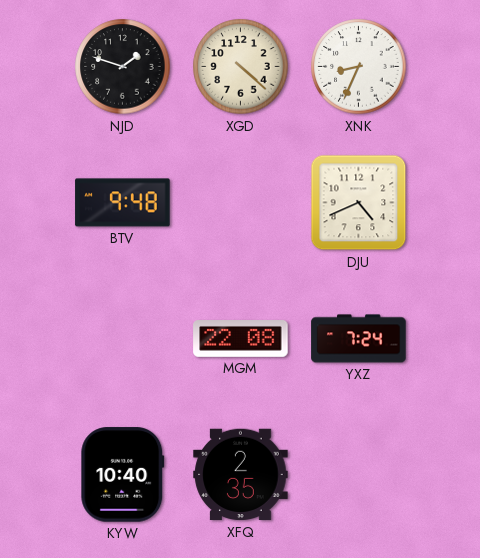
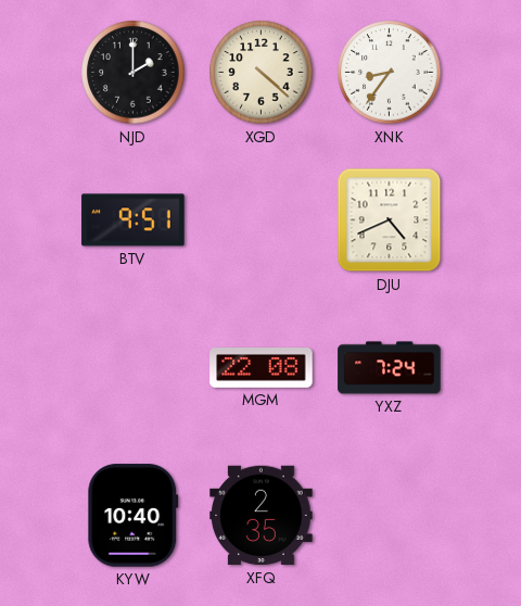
NJD: 1:48 -> 2:00
XNK: 8:34 -> 8:36
BTV: 9:48 -> 9:51
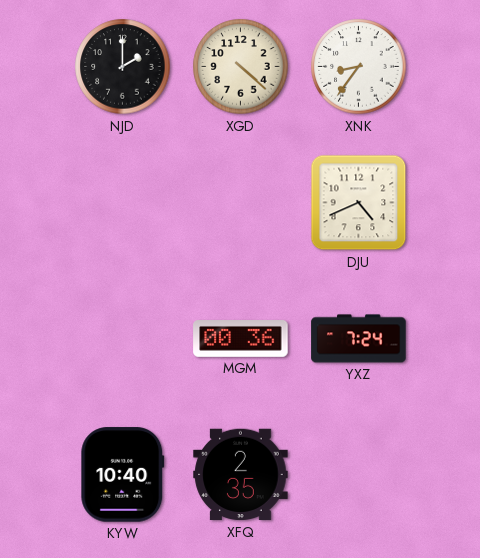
BTV: 9:51 -> none
MGM: 22:08 -> 00:36
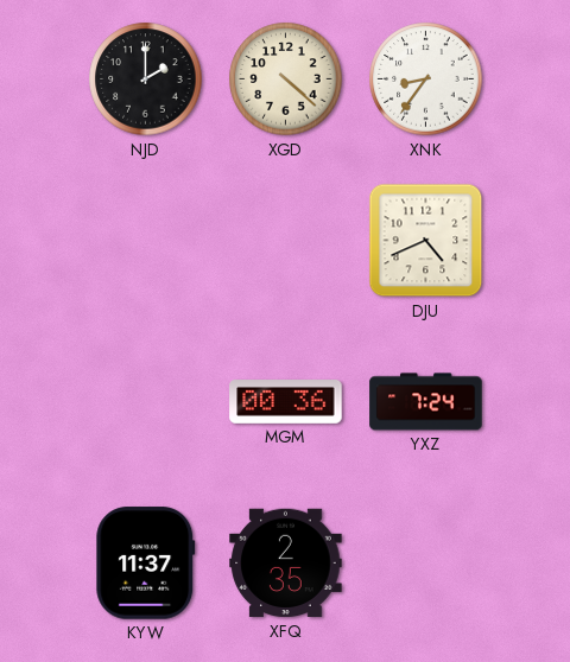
KYW: 10:40 -> 11:37
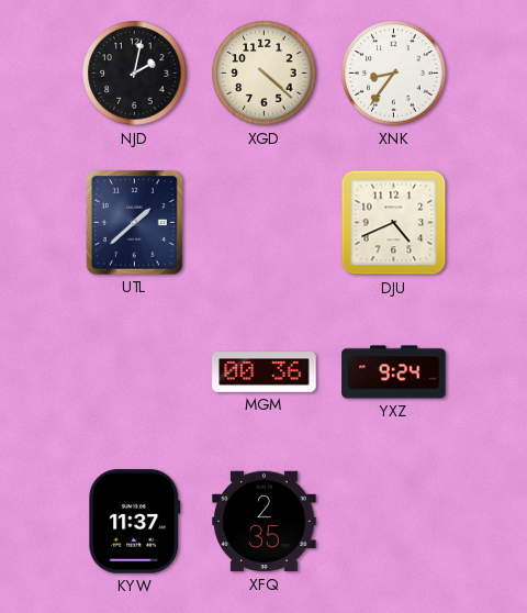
NJD: 2:00 -> 2:02
UTL: none -> 1:38
YXZ: 7:24 -> 9:24
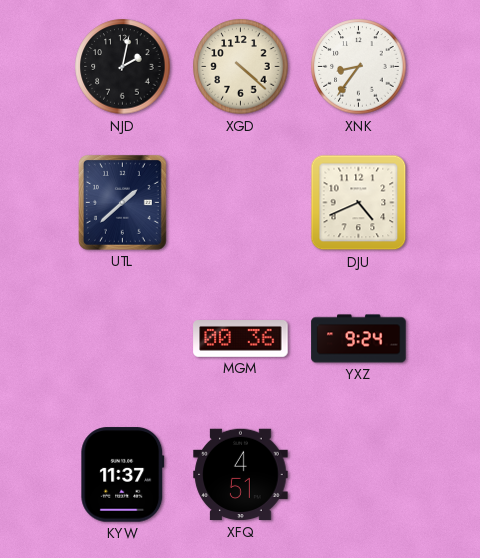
XFQ: 2:35 -> 4:51
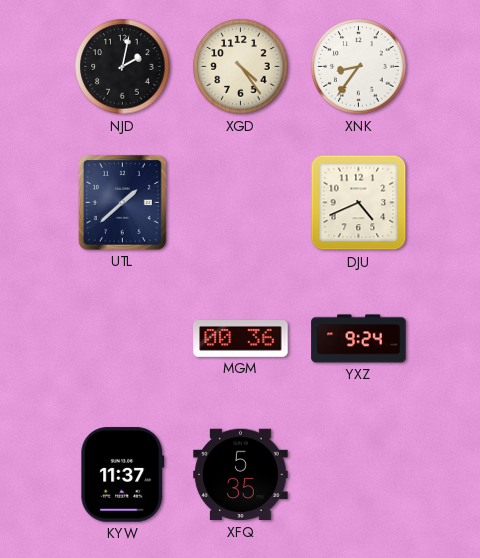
XGD: 4:22 -> 4:24
XFQ: 4:51 -> 5:35
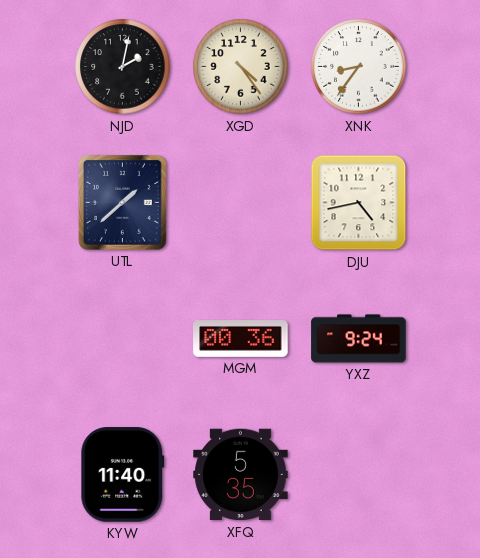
DJU: 4:41 -> 4:43
KYW: 11:37 -> 11:40
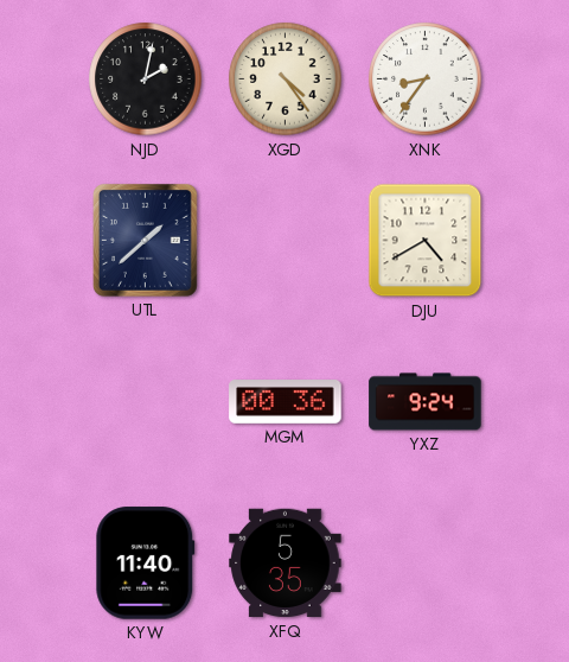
DJU: 4:43 -> 4:40
